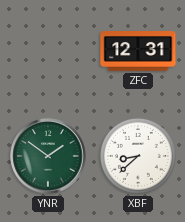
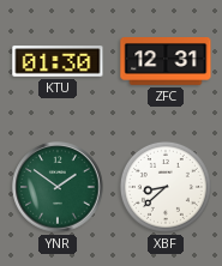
KTU: none -> 01:30
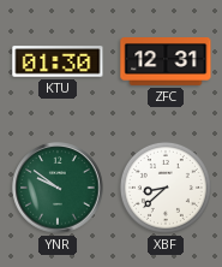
YNR: 1:51 -> 9:51
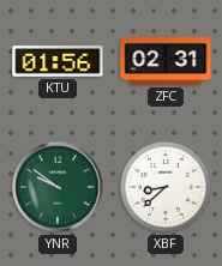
KTU: 01:30 -> 01:56
ZFC: 12:31 -> 02:31
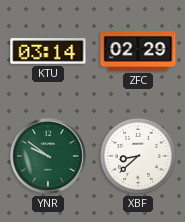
KTU: 01:56 -> 03:14
ZFC: 02:31 -> 02:29
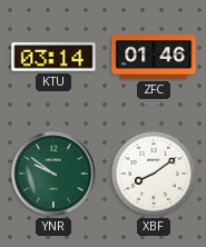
ZFC: 02:29 -> 01:46
XBF: 8:38 -> 8:09
